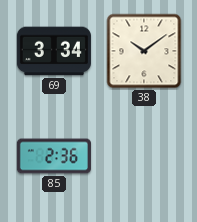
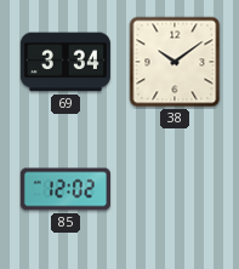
85: 2:36 -> 12:02
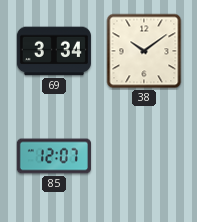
85: 12:02 -> 12:07
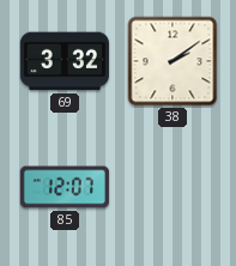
69: 3:34 -> 3:32
38: 10:09 -> 2:09
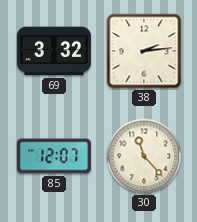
38: 2:09 -> 2:14
30: none -> 11:23
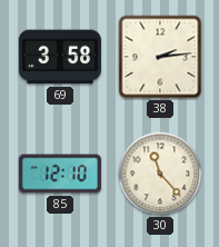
69: 3:32 -> 3:58
85: 12:07 -> 12:10
